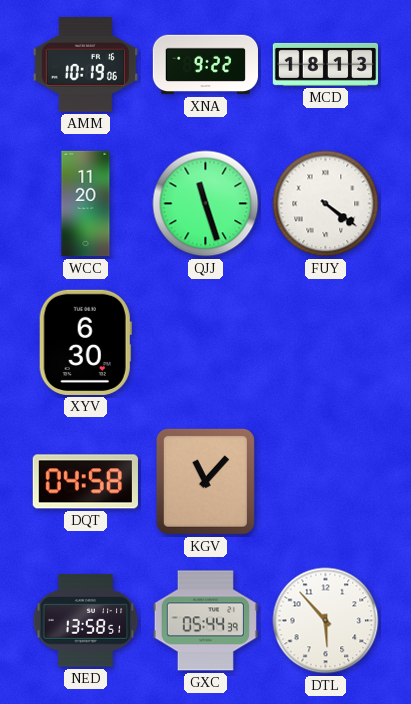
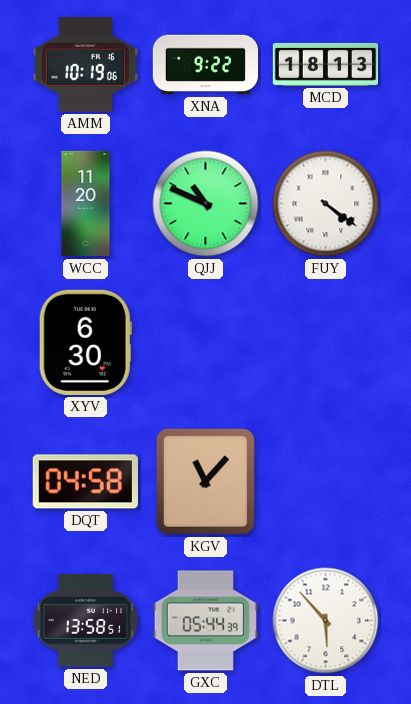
QJJ: 11:27 -> 10:49
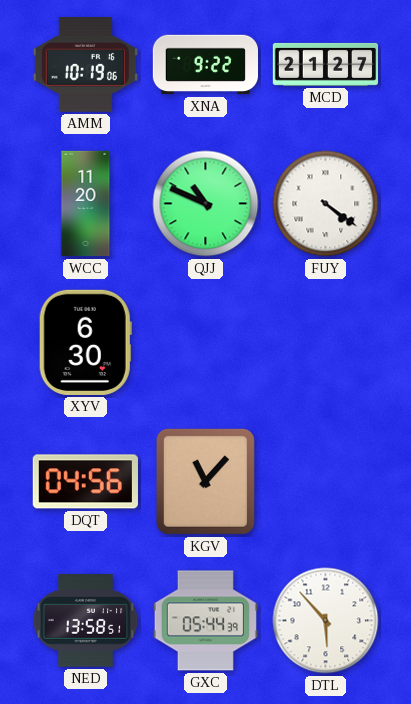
MCD: 18:13 -> 21:27
DQT: 04:58 -> 04:56
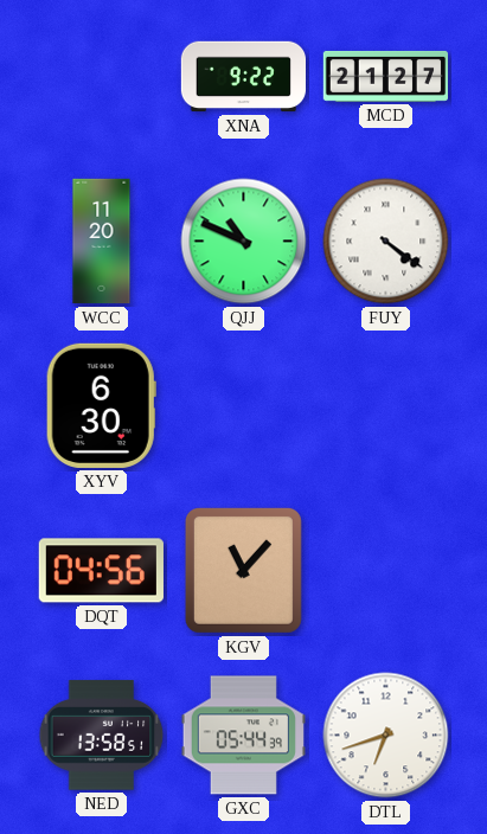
AMM: 10:19 -> none
DTL: 5:53 -> 6:42
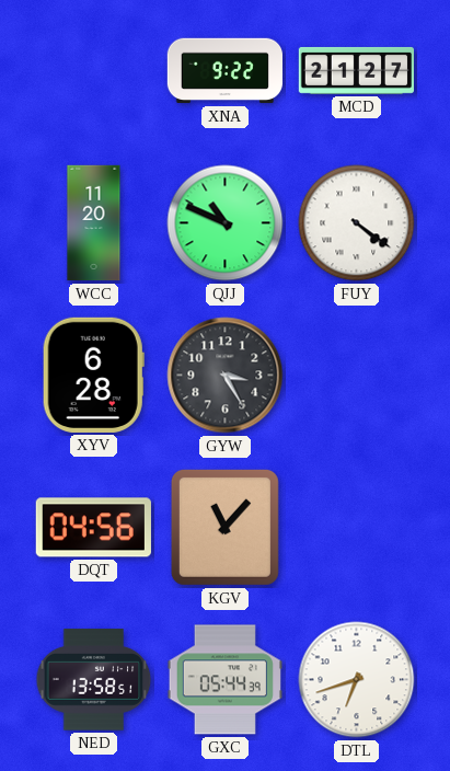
XYV: 6:30 -> 6:28
GYW: none -> 3:25
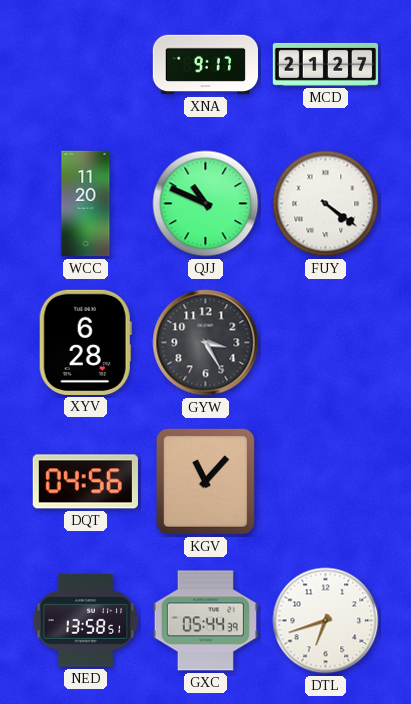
XNA: 9:22 -> 9:17
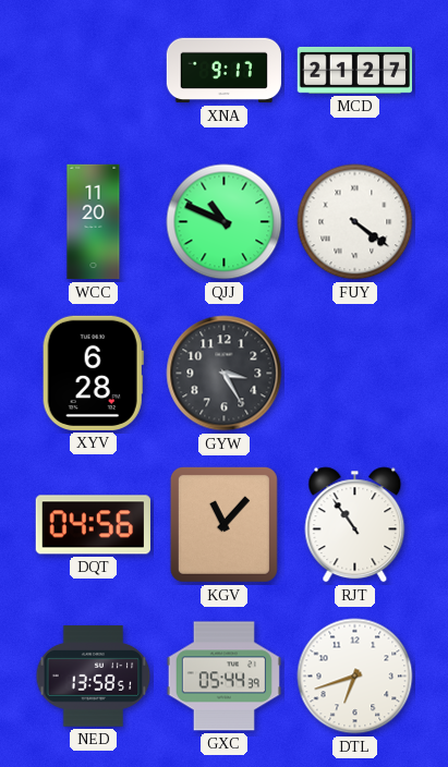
RJT: none -> 10:54
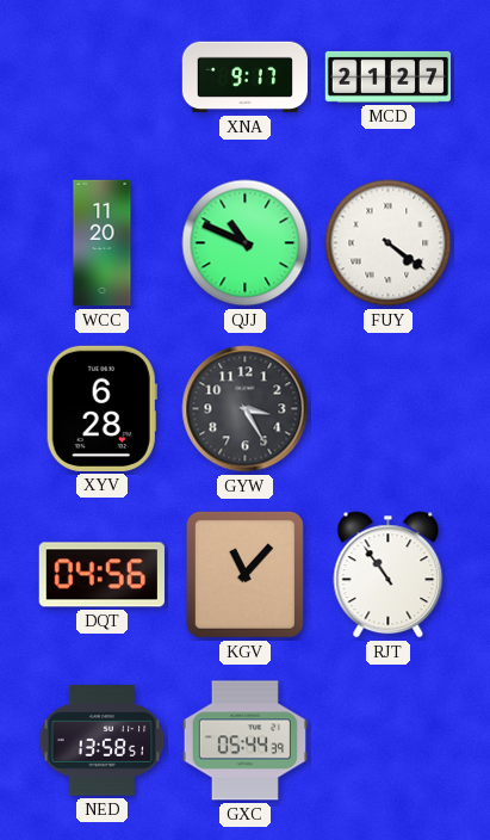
DTL: 6:42 -> none
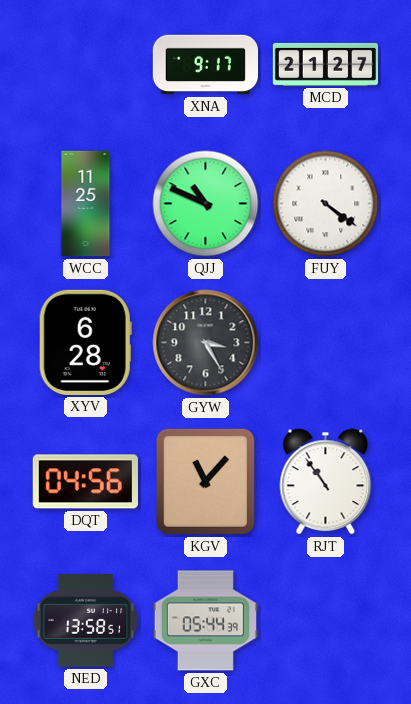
WCC: 11:20 -> 11:25
